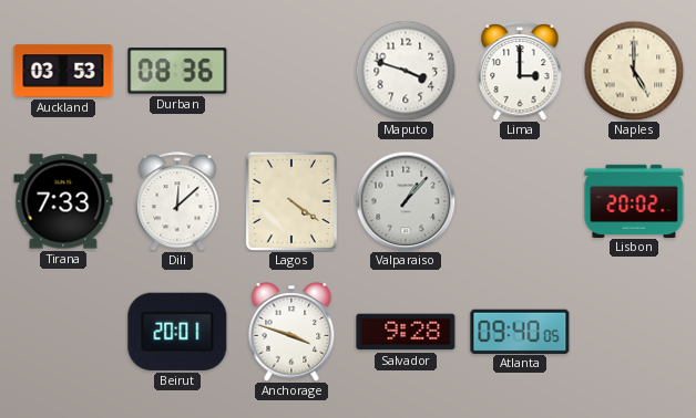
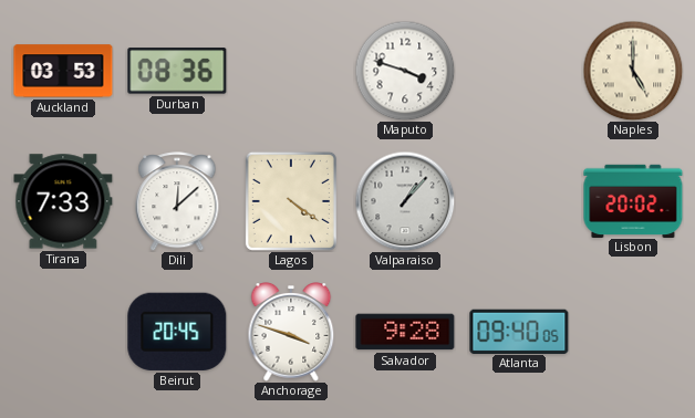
Lima: 3:00 -> none
Beirut: 20:01 -> 20:45
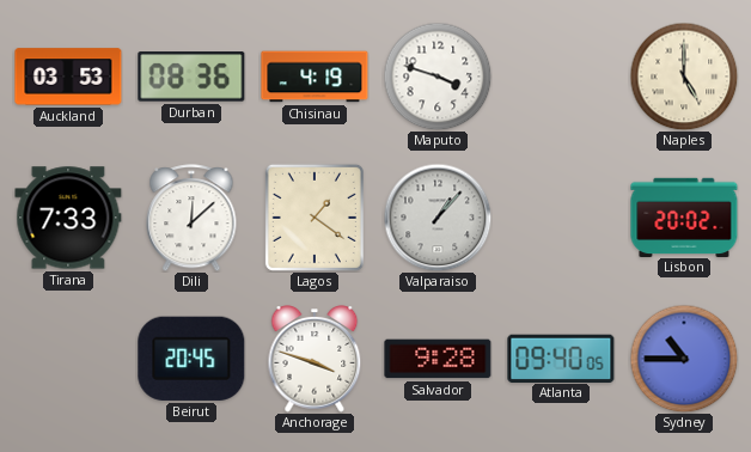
Chisinau: none -> 4:19
Lagos: 4:21 -> 1:21
Sydney: none -> 10:45
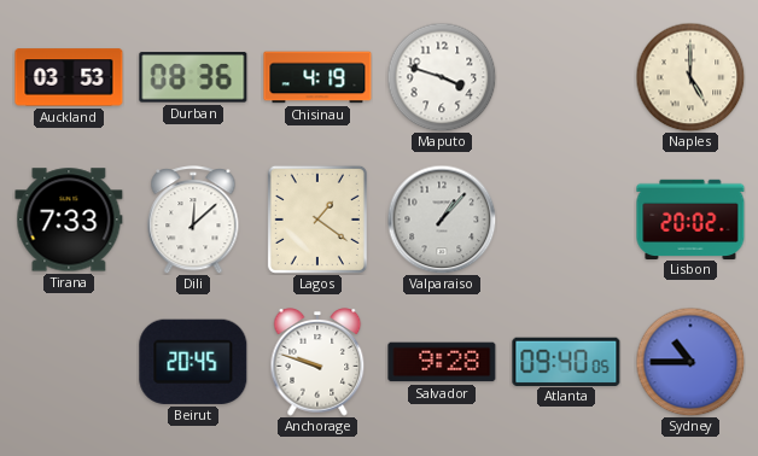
Anchorage: 3:48 -> 9:48
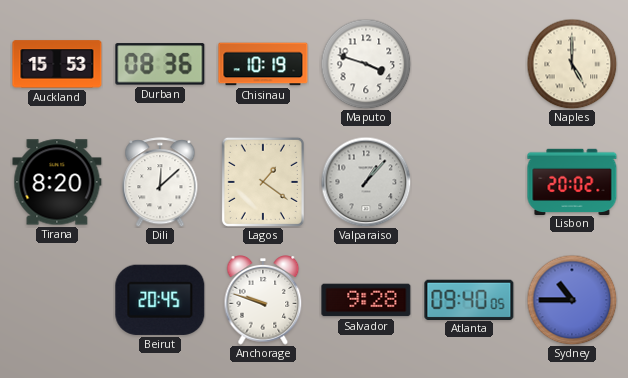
Auckland: 03:53 -> 15:53
Chisinau: 4:19 -> 10:19
Tirana: 7:33 -> 8:20
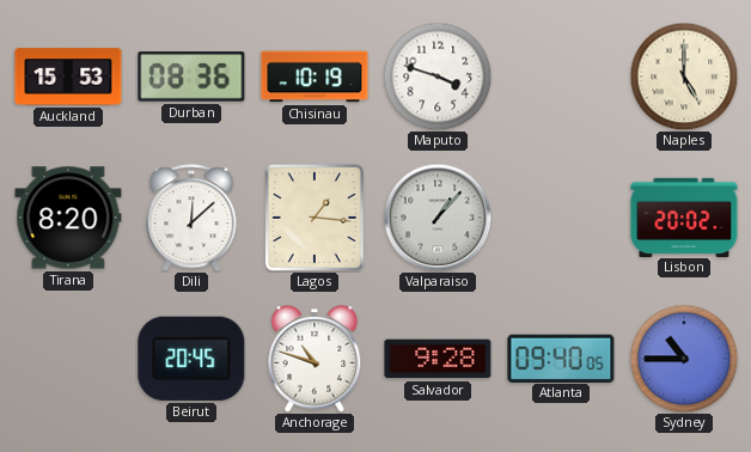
Lagos: 1:21 -> 1:16
Anchorage: 9:48 -> 10:48
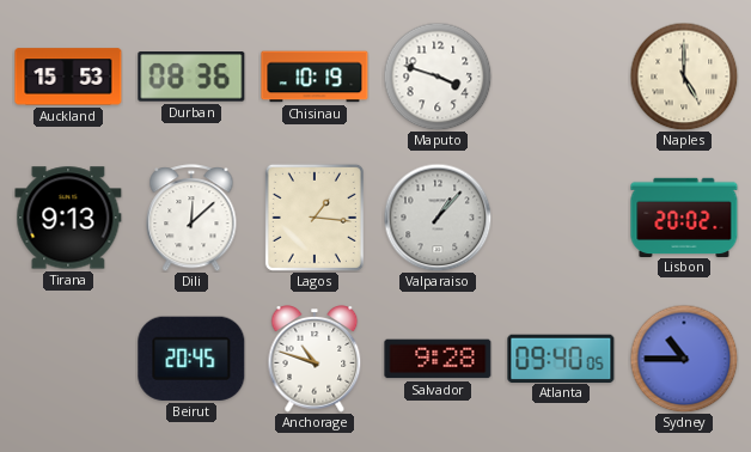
Tirana: 8:20 -> 9:13
